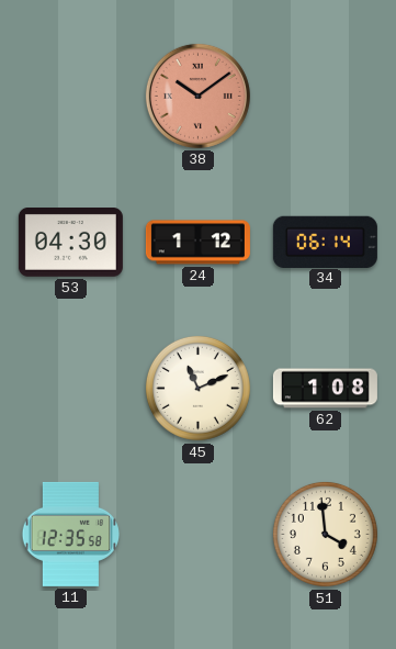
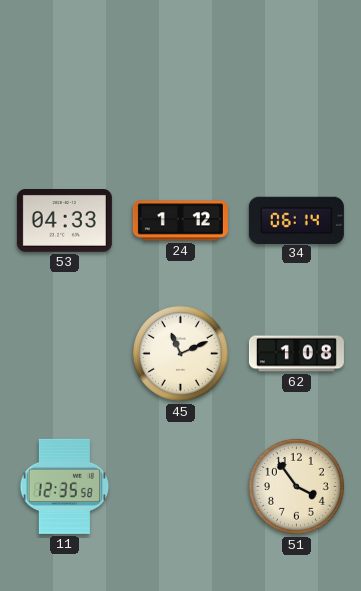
38: 10:09 -> none
53: 04:30 -> 04:33
51: 3:59 -> 3:54
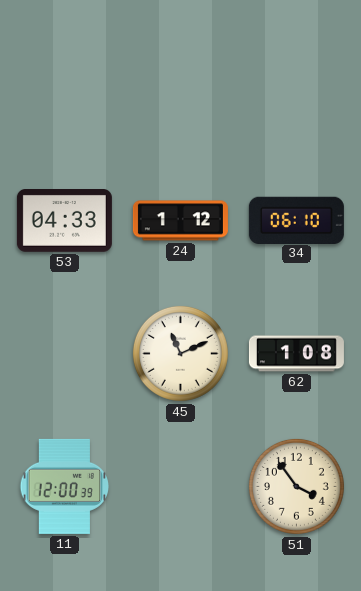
34: 06:14 -> 06:10
11: 12:35 -> 12:00
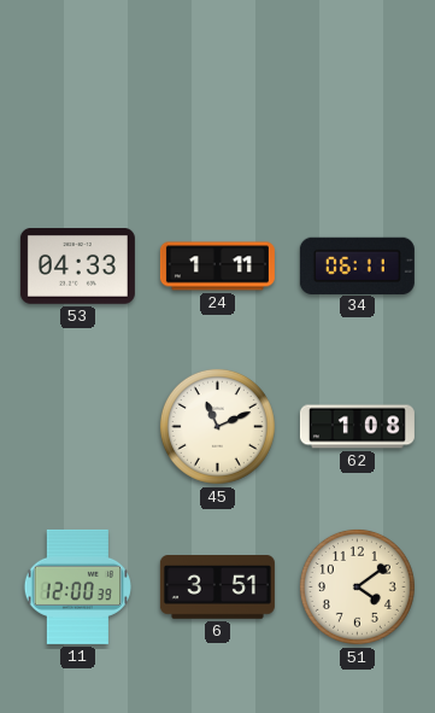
24: 1:12 -> 1:11
34: 06:10 -> 06:11
6: none -> 3:51
51: 3:54 -> 4:09
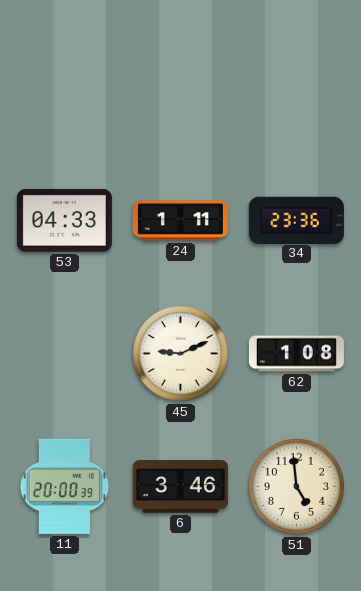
34: 06:11 -> 23:36
45: 11:11 -> 9:11
11: 12:00 -> 20:00
6: 3:51 -> 3:46
51: 4:09 -> 4:59
